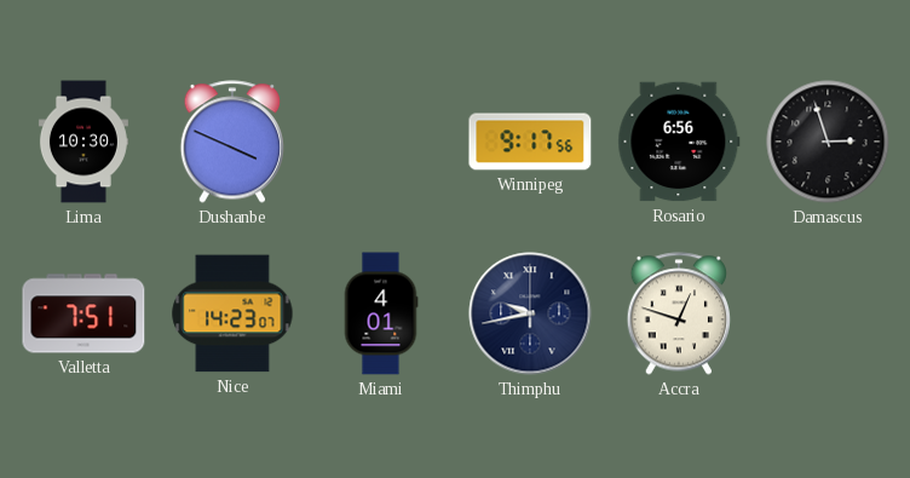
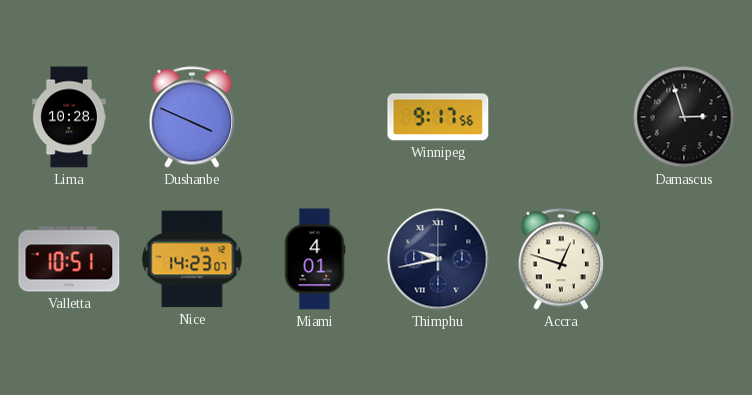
Lima: 10:30 -> 10:28
Rosario: 6:56 -> none
Valletta: 7:51 -> 10:51
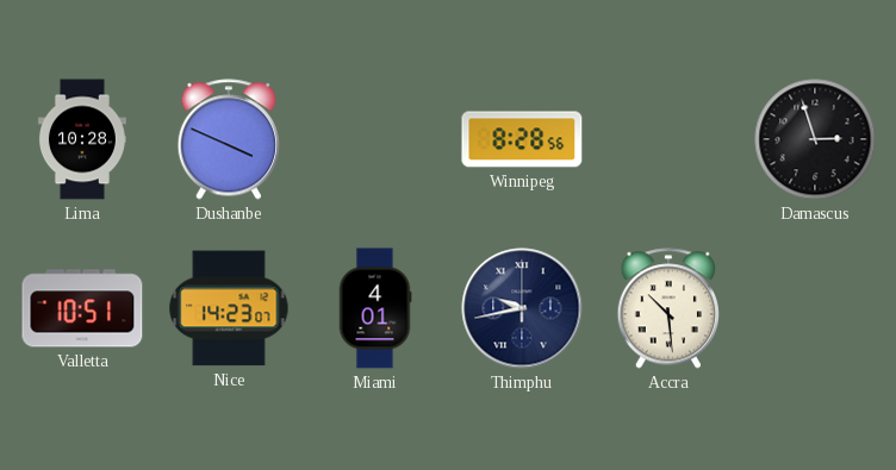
Winnipeg: 9:17 -> 8:28
Accra: 12:48 -> 10:29
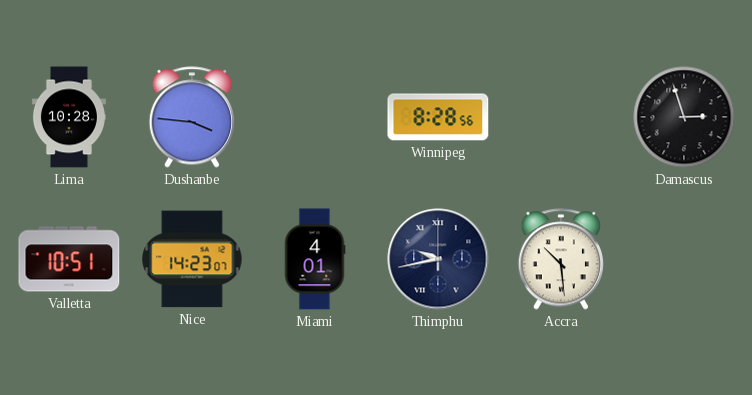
Dushanbe: 3:49 -> 3:46
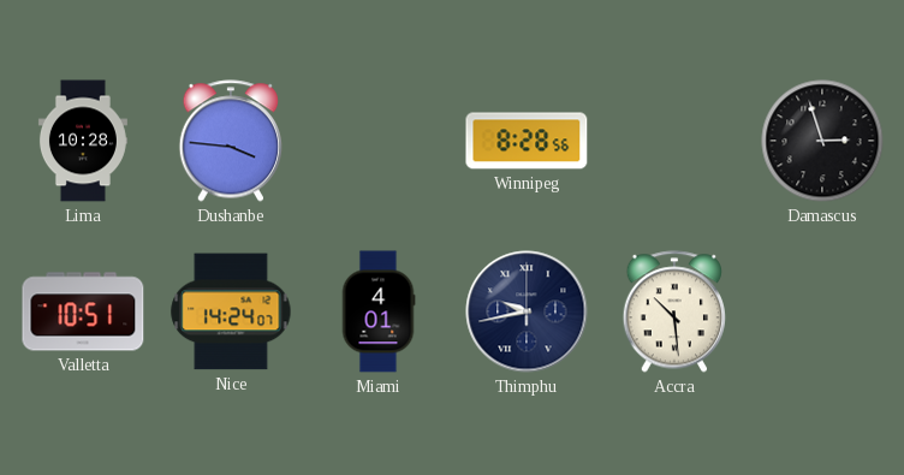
Nice: 14:23 -> 14:24
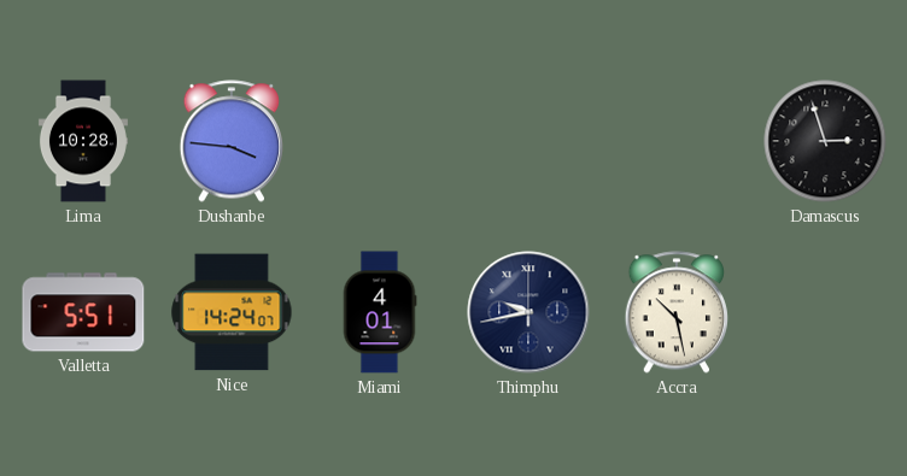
Winnipeg: 8:28 -> none
Valletta: 10:51 -> 5:51
Accra: 10:29 -> 10:28
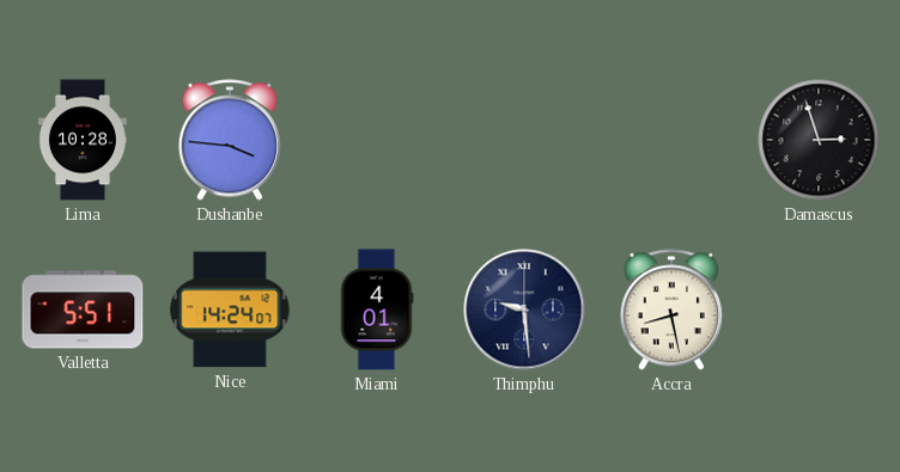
Thimphu: 9:43 -> 9:29
Accra: 10:28 -> 8:28
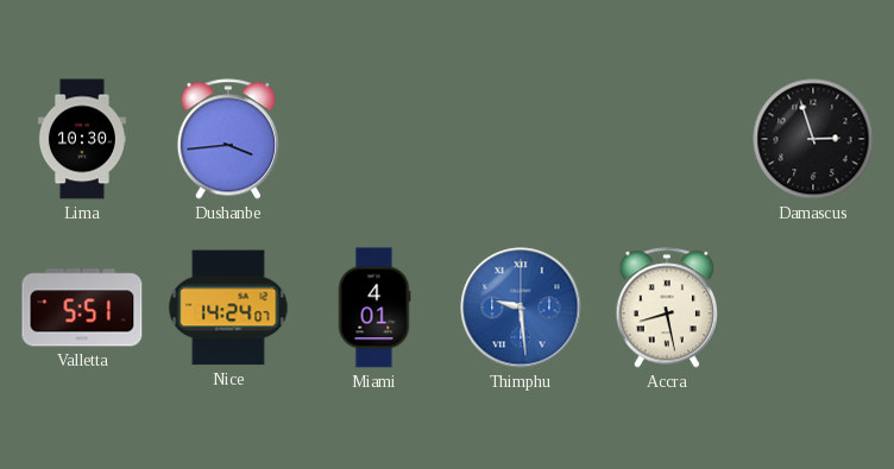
Lima: 10:28 -> 10:30
Dushanbe: 3:46 -> 3:44
Thimphu dial: navy -> blue
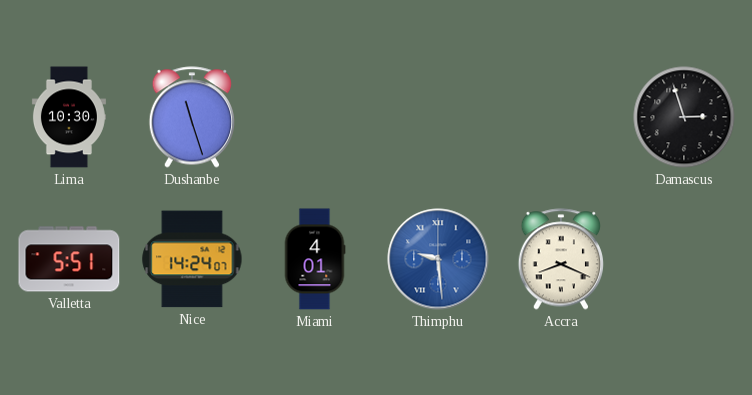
Dushanbe: 3:44 -> 11:27
Accra: 8:28 -> 8:19
